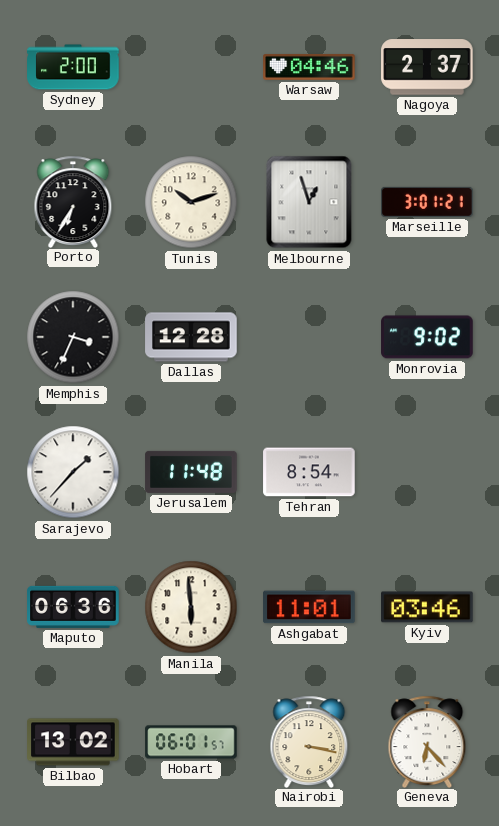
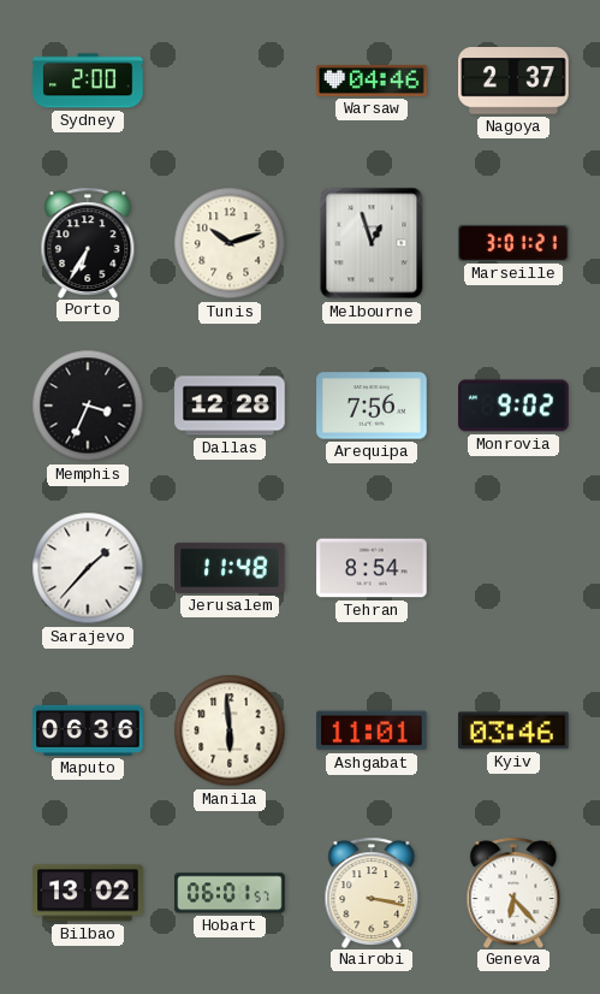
Arequipa: none -> 7:56
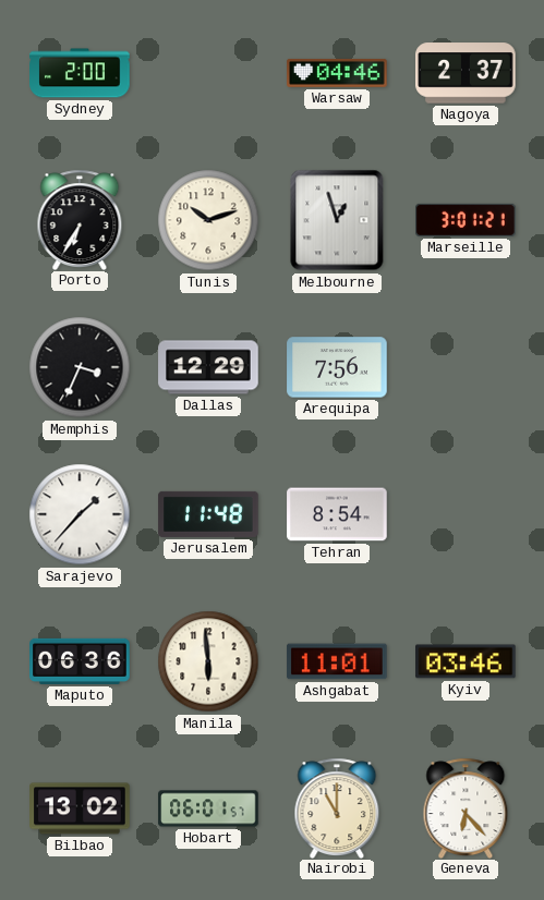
Dallas: 12:28 -> 12:29
Monrovia: 9:02 -> none
Nairobi: 3:17 -> 11:00
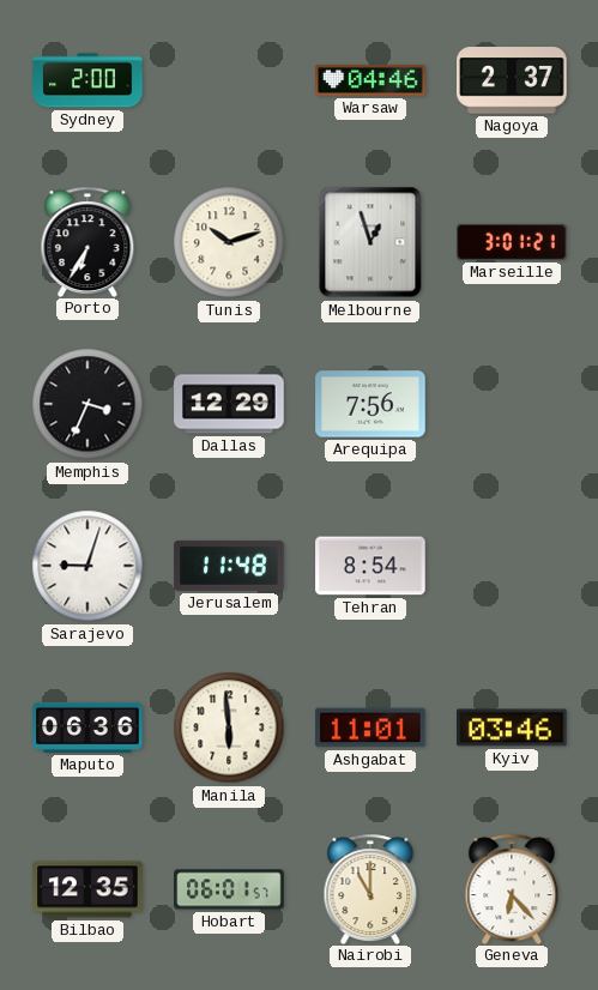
Sarajevo: 1:37 -> 9:03
Bilbao: 13:02 -> 12:35
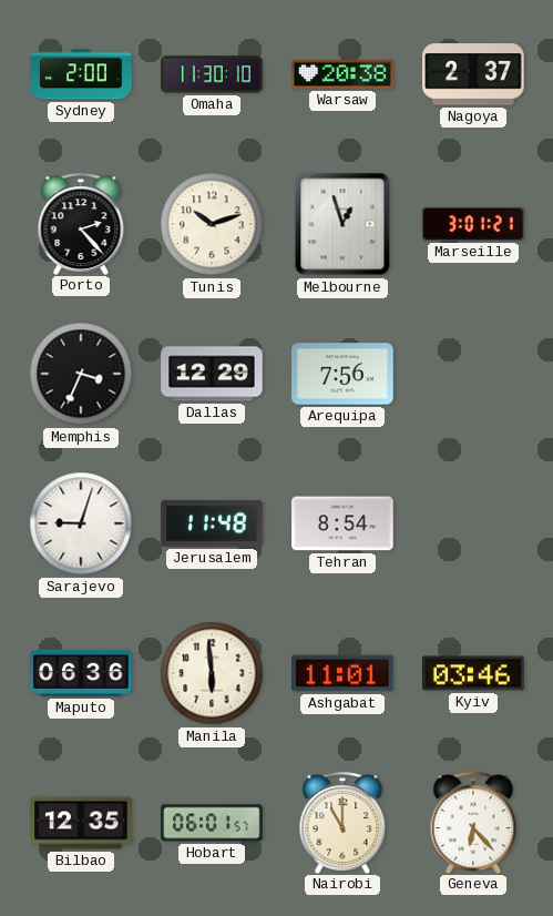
Omaha: none -> 11:30
Warsaw: 04:46 -> 20:38
Porto: 6:35 -> 2:23
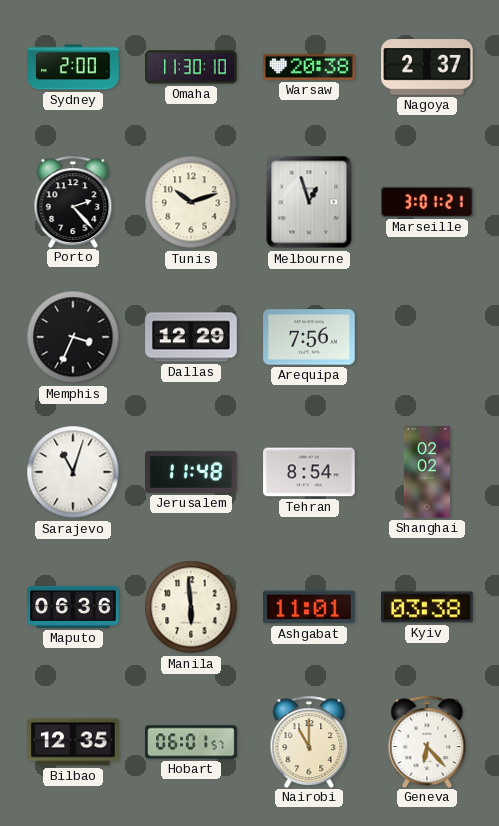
Sarajevo: 9:03 -> 11:03
Shanghai: none -> 02:02
Kyiv: 03:46 -> 03:38
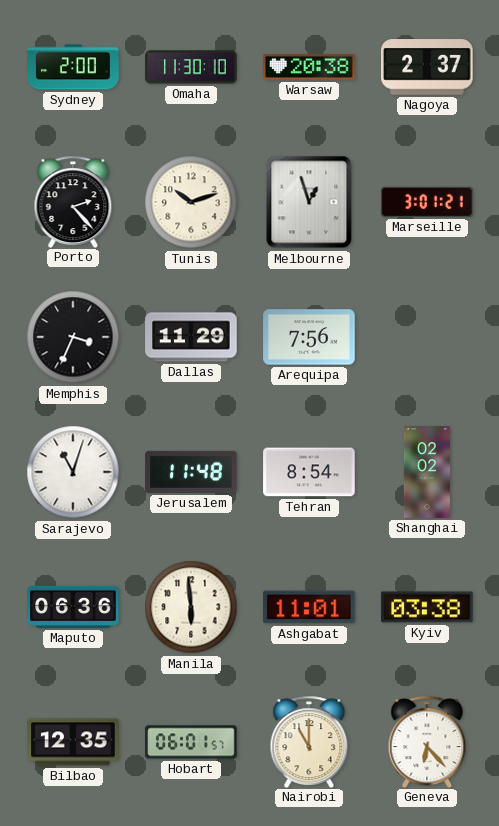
Dallas: 12:29 -> 11:29
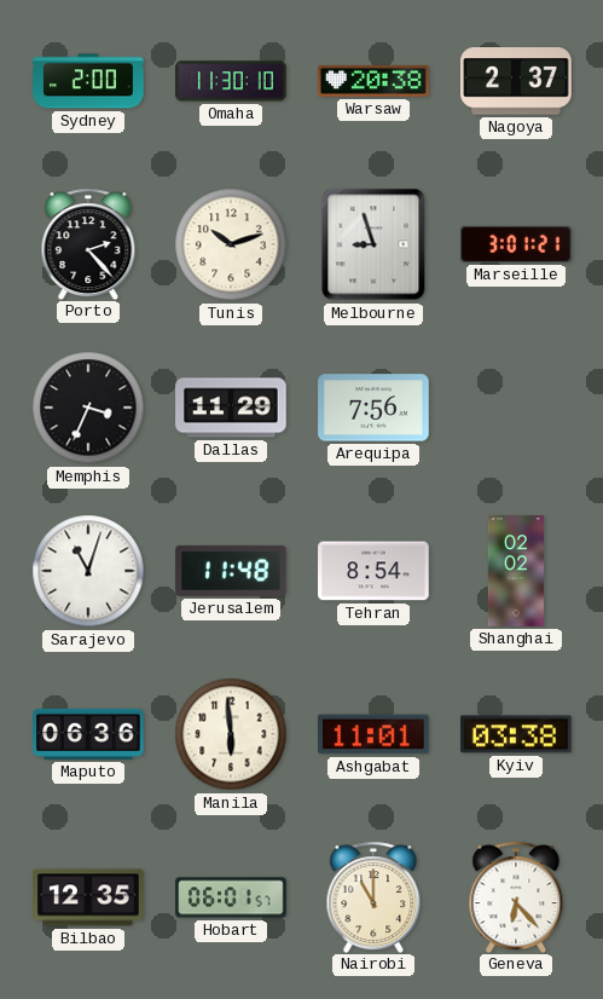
Melbourne: 12:57 -> 8:57
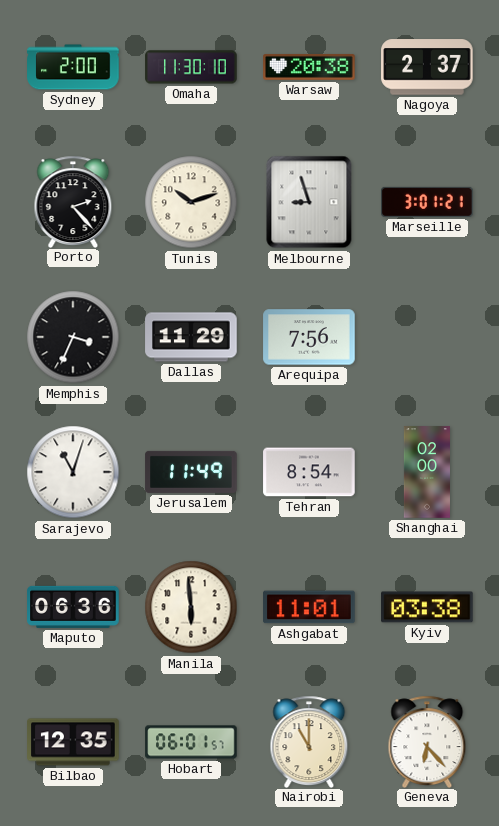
Jerusalem: 11:48 -> 11:49
Shanghai: 02:02 -> 02:00
